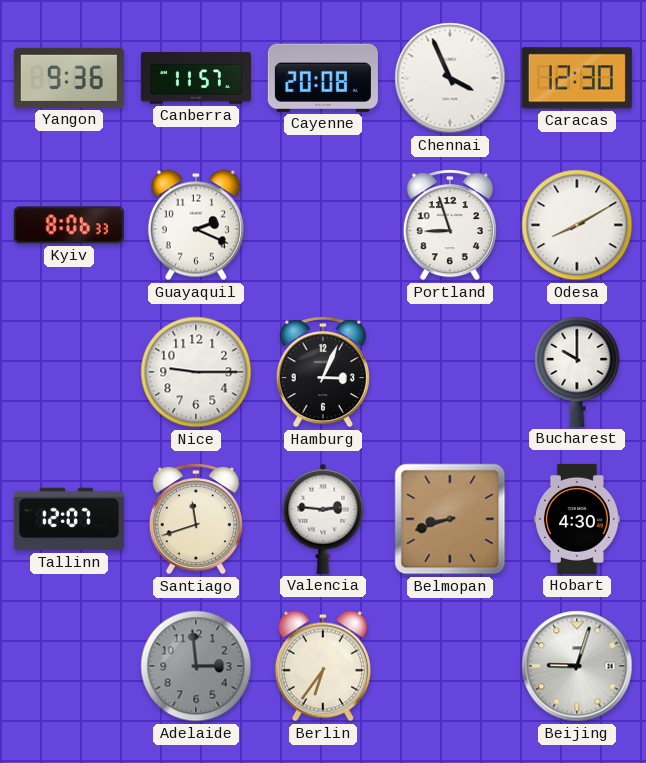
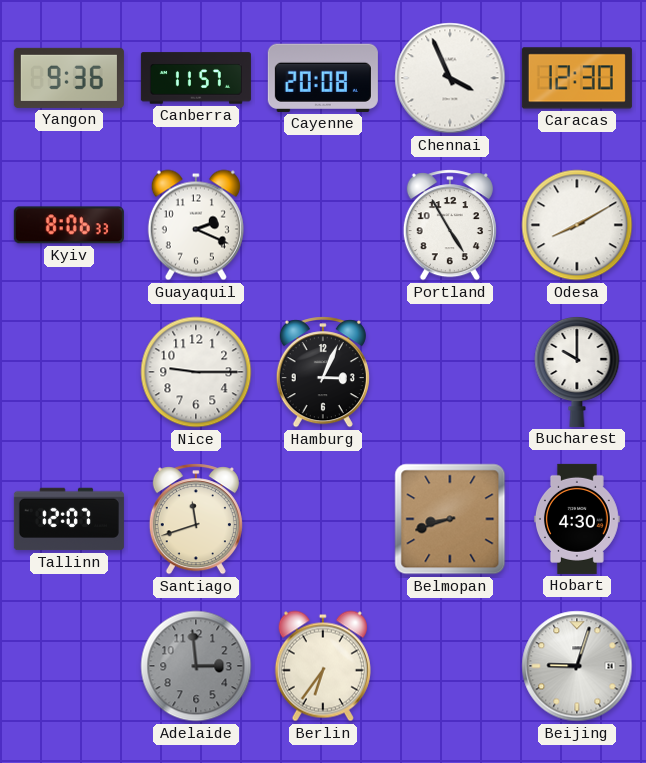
Portland: 8:57 -> 4:55
Valencia: 2:46 -> none
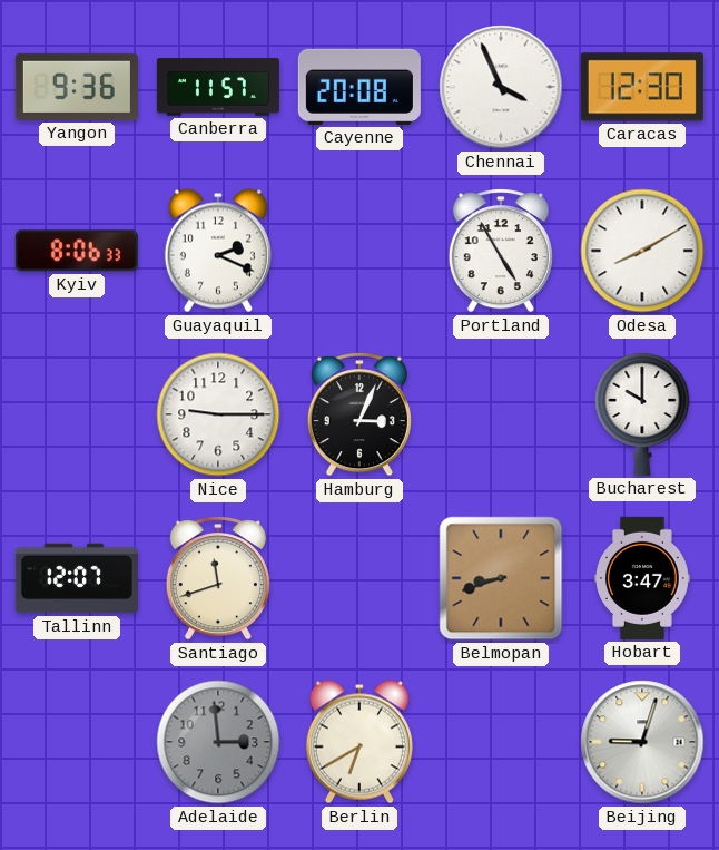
Hobart: 4:30 -> 3:47
Berlin: 6:36 -> 6:40
